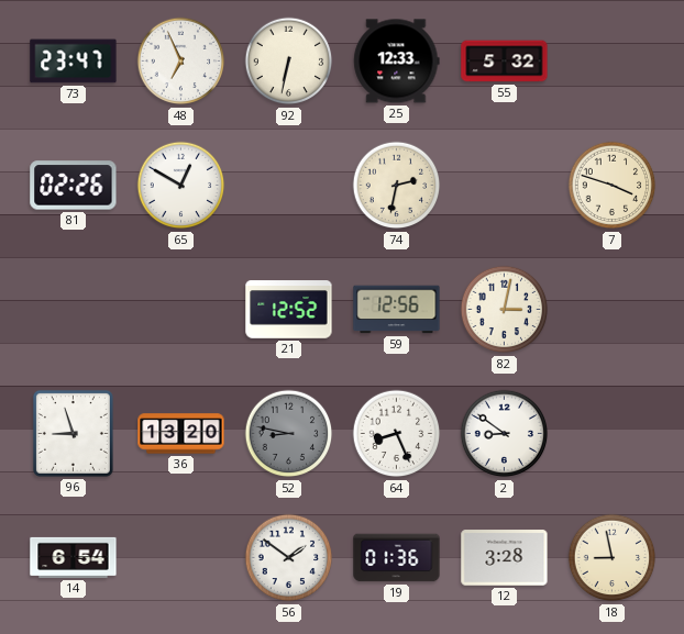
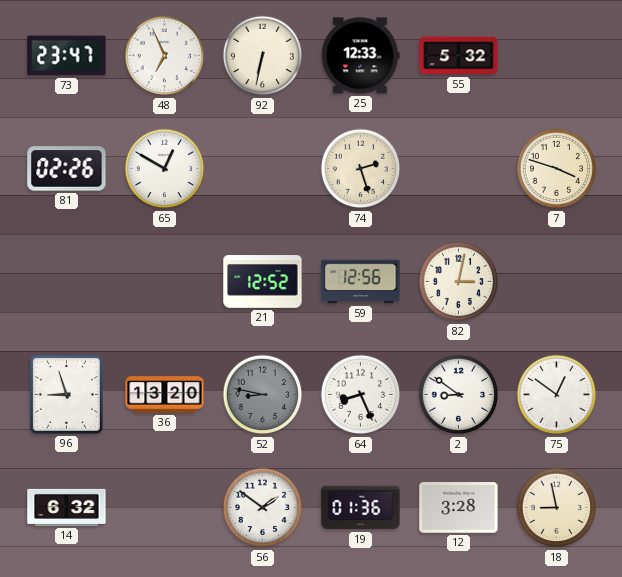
74: 2:32 -> 2:27
75: none -> 12:51
14: 6:54 -> 6:32
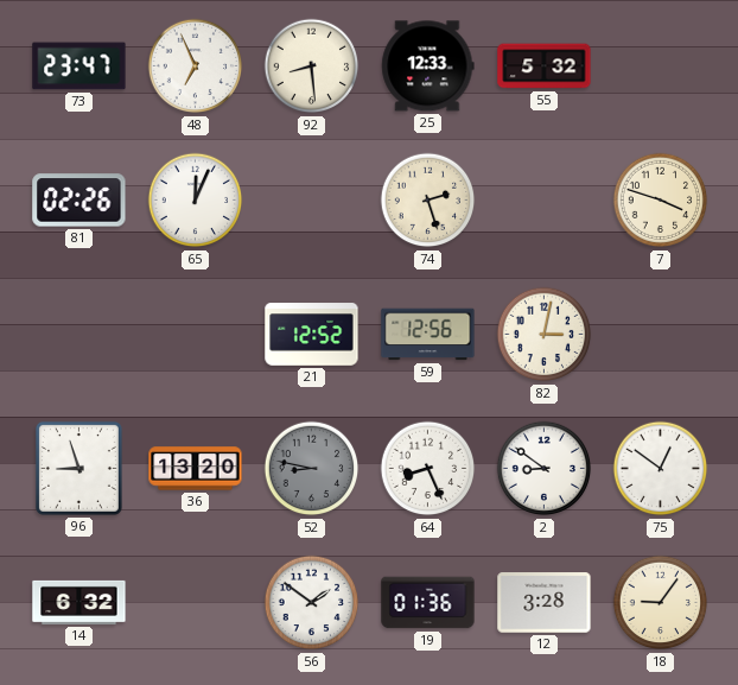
92: 6:32 -> 8:29
65: 12:50 -> 12:04
18: 8:58 -> 9:06
